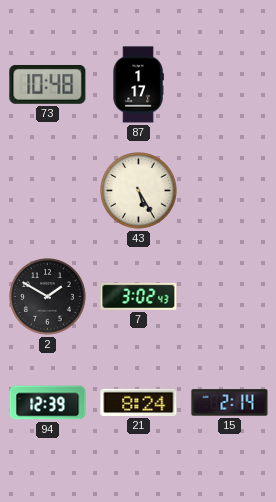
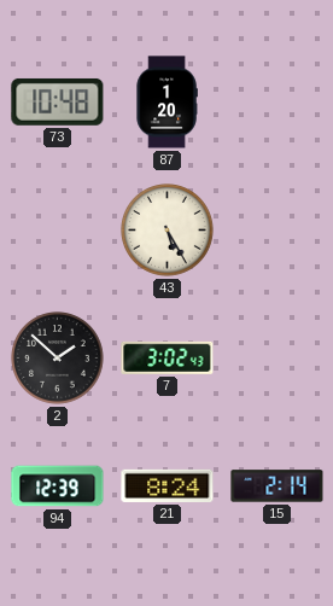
87: 1:17 -> 1:20
2: 1:50 -> 1:52
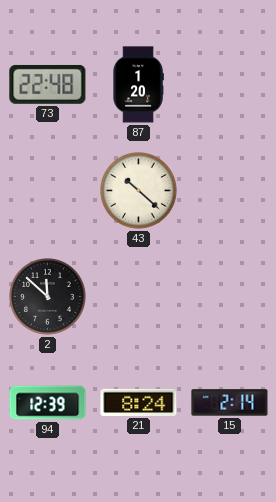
73: 10:48 -> 22:48
43: 5:25 -> 10:22
2: 1:52 -> 11:52
7: 3:02 -> none
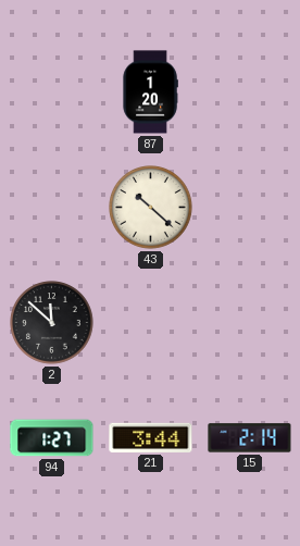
73: 22:48 -> none
94: 12:39 -> 1:27
21: 8:24 -> 3:44
